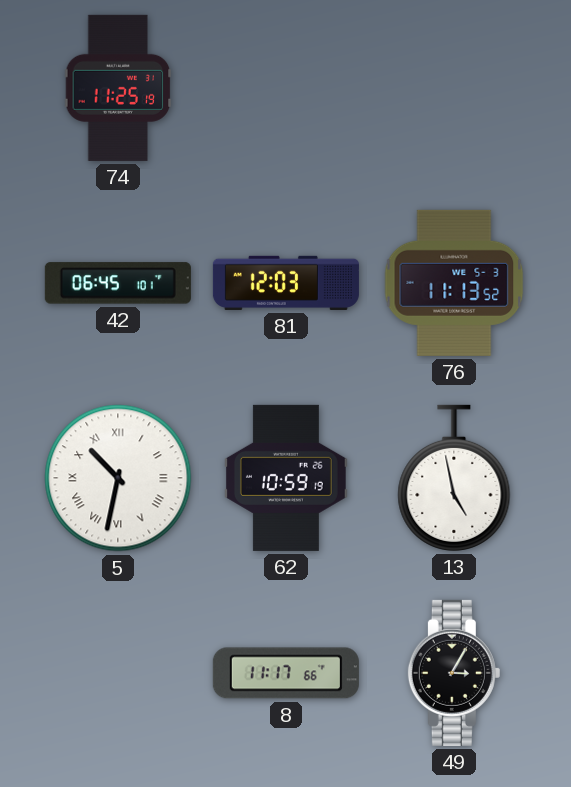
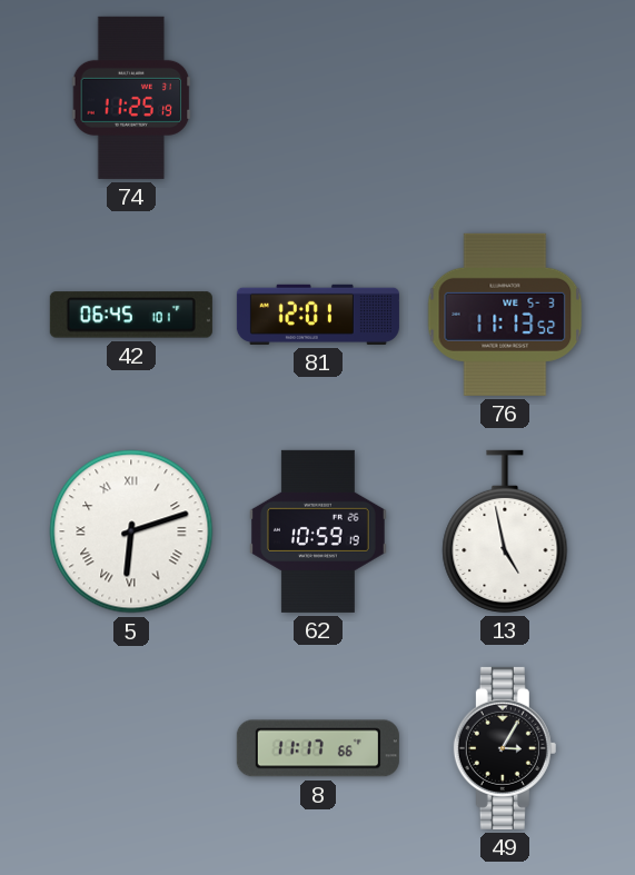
81: 12:03 -> 12:01
5: 10:32 -> 6:12
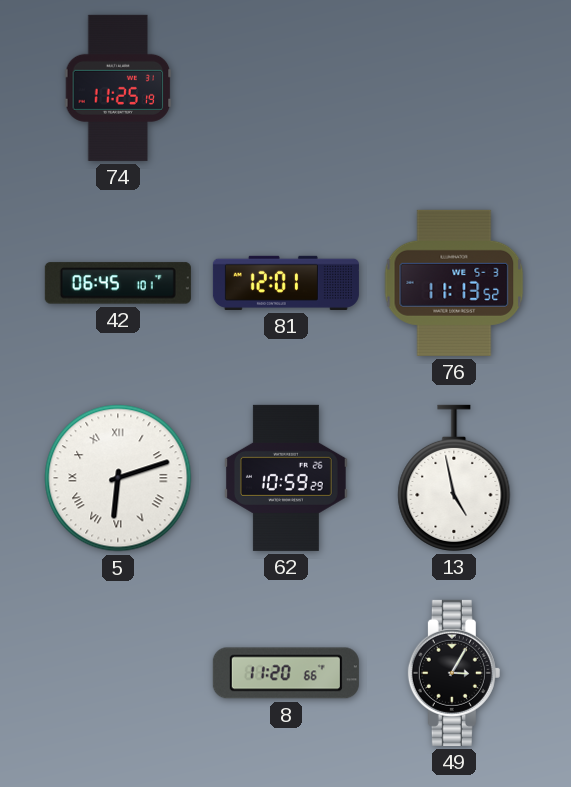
62: 10:59:19 -> 10:59:29
8: 11:17 -> 11:20
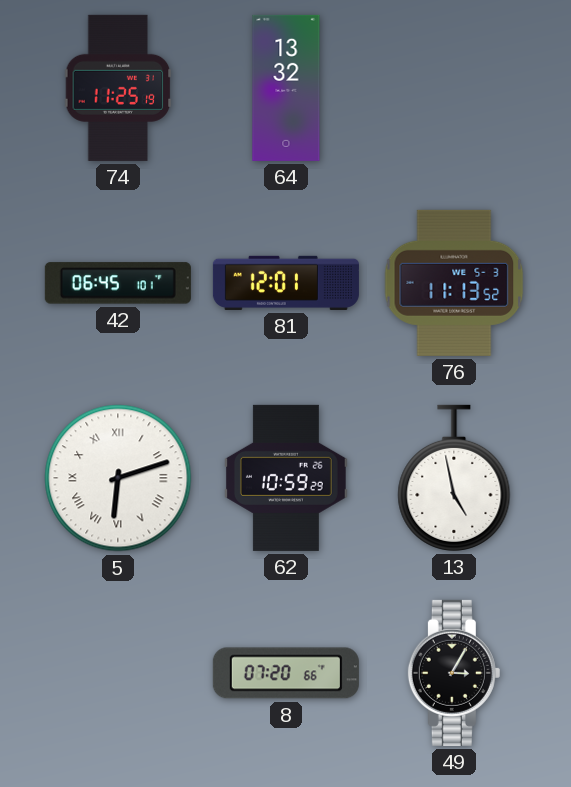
64: none -> 13:32
8: 11:20 -> 07:20
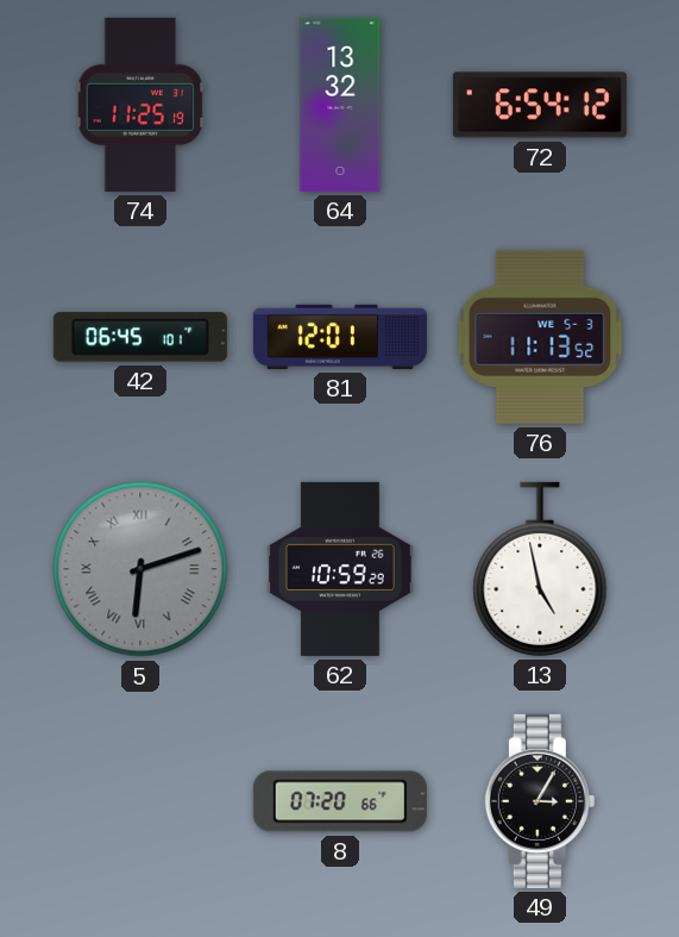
72: none -> 6:54
5 dial: white -> grey
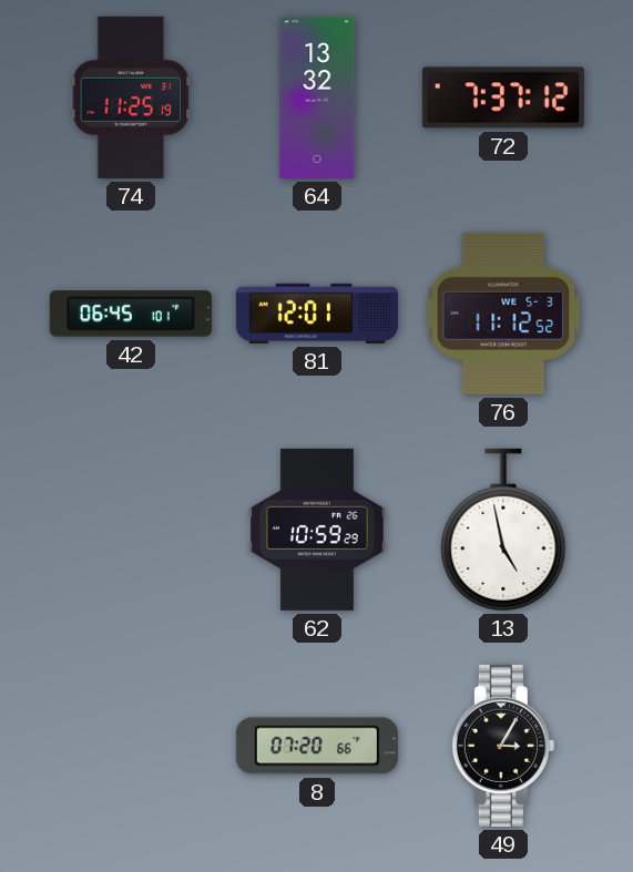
72: 6:54 -> 7:37
76: 11:13 -> 11:12
5: 6:12 -> none
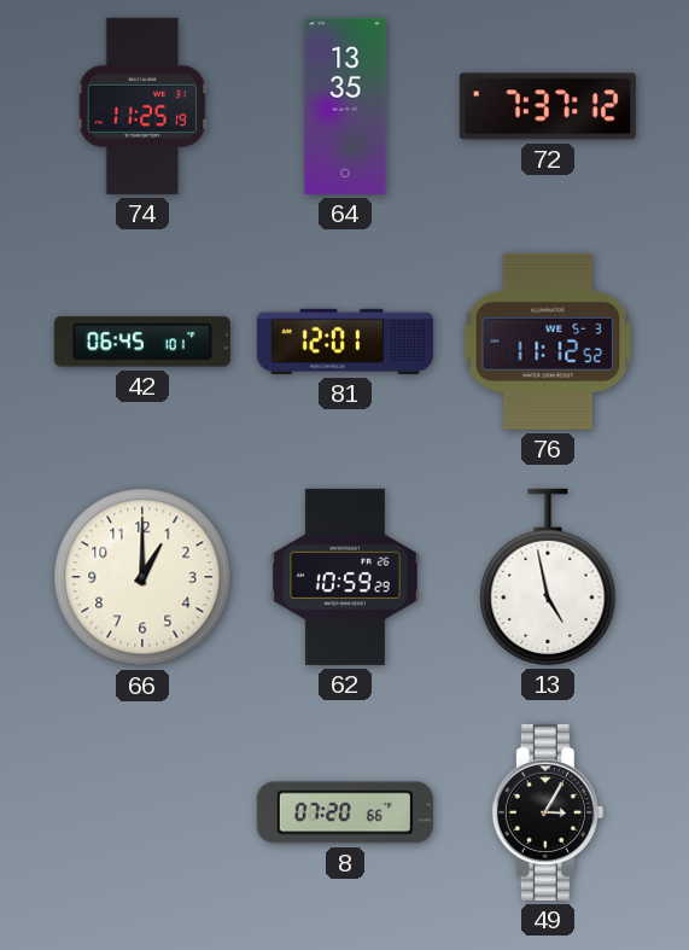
64: 13:32 -> 13:35
66: none -> 1:00
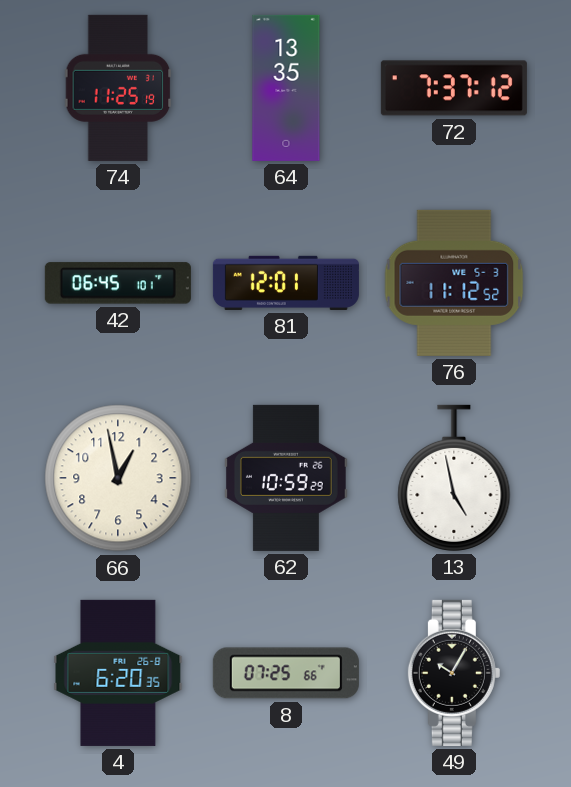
66: 1:00 -> 12:58
4: none -> 6:20
8: 07:20 -> 07:25
49: 3:05 -> 10:05
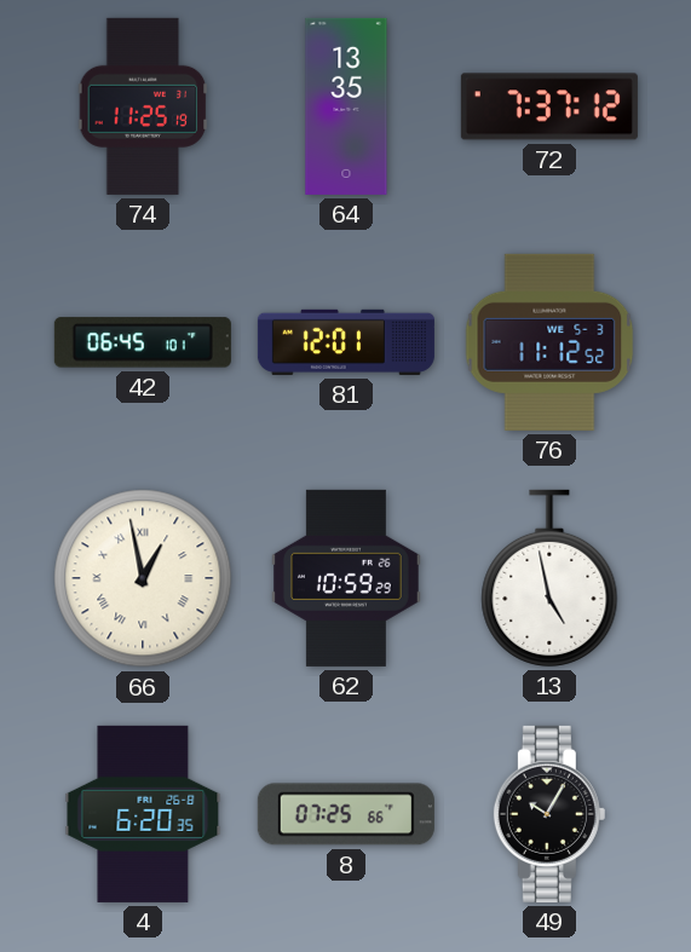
66 numerals: Arabic -> Roman
